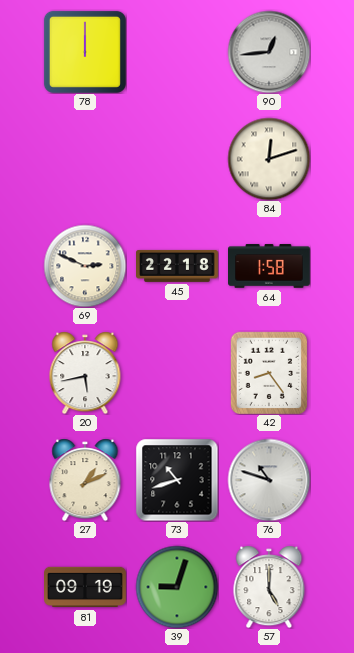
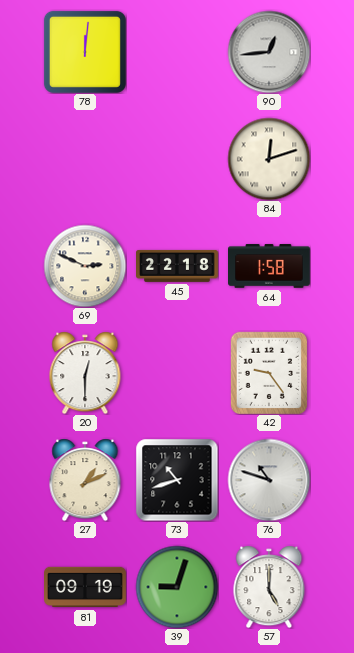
78: 12:00 -> 12:01
20: 5:43 -> 12:30
42: 8:24 -> 9:24
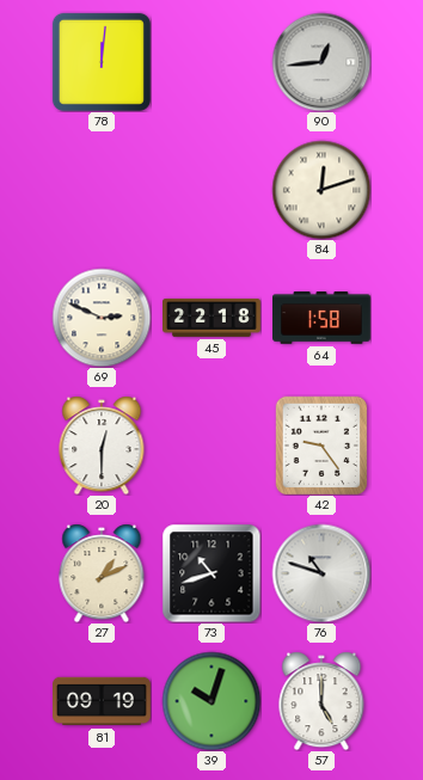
39: 9:03 -> 10:03
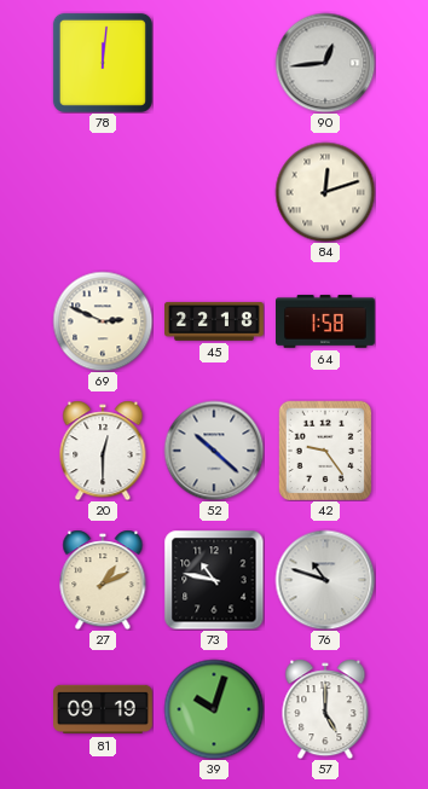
52: none -> 10:22
73: 10:42 -> 10:47
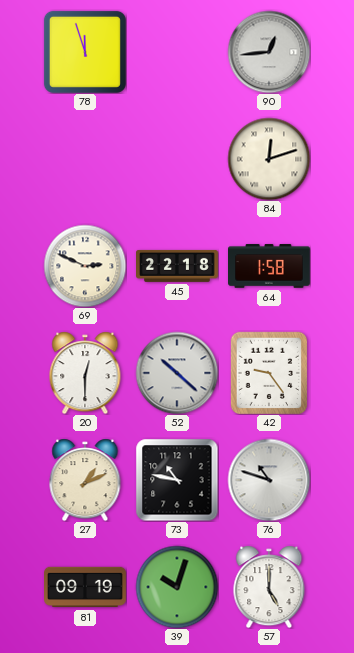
78: 12:01 -> 11:57
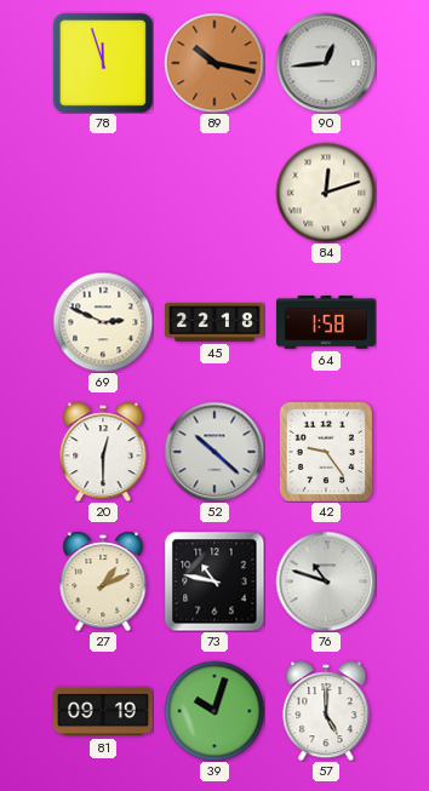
89: none -> 10:17
